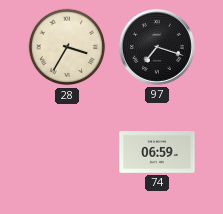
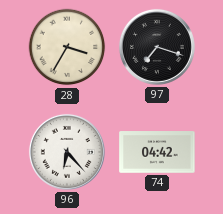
96: none -> 6:23
74: 06:59 -> 04:42
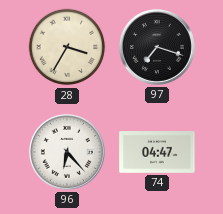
74: 04:42 -> 04:47
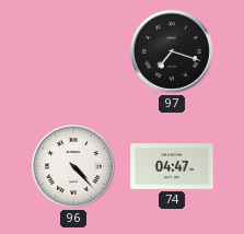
28: 3:35 -> none
96: 6:23 -> 4:23
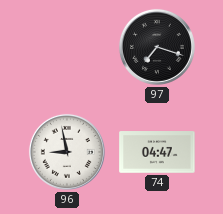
96: 4:23 -> 8:58
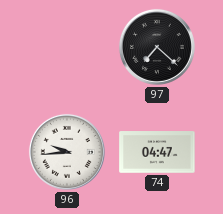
97: 7:18 -> 7:22
96: 8:58 -> 9:44
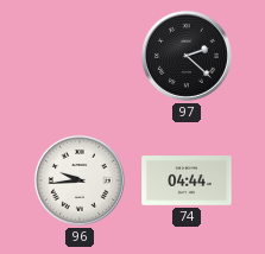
97: 7:22 -> 2:22
74: 04:47 -> 04:44
